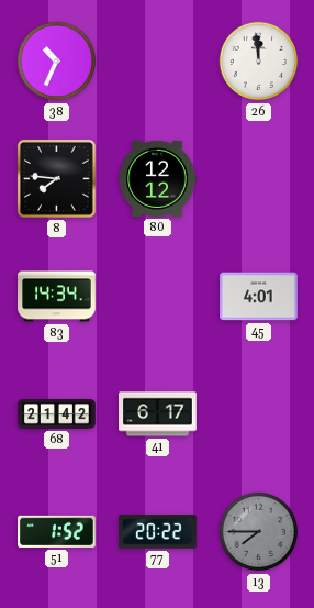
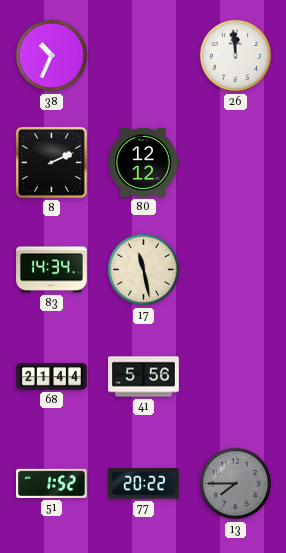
8: 7:46 -> 2:11
17: none -> 11:28
45: 4:01 -> none
68: 21:42 -> 21:44
41: 6:17 -> 5:56
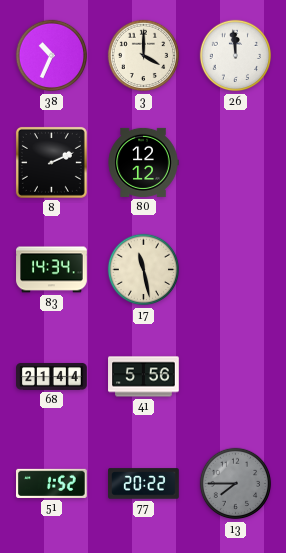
3: none -> 4:00
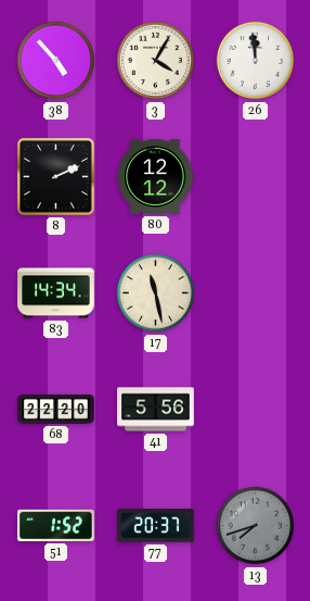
38: 10:34 -> 4:53
3: 4:00 -> 4:05
68: 21:44 -> 22:20
77: 20:22 -> 20:37
13: 7:45 -> 7:42
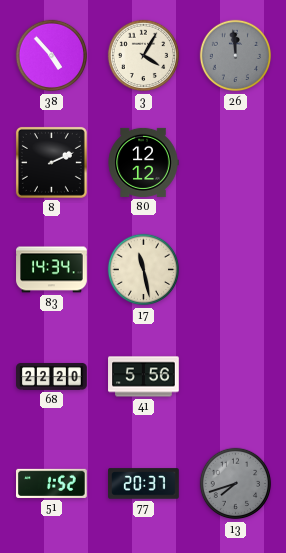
26 dial: white -> grey
